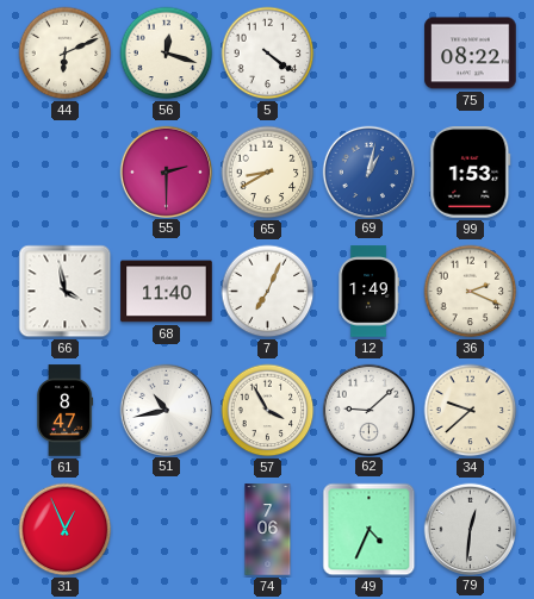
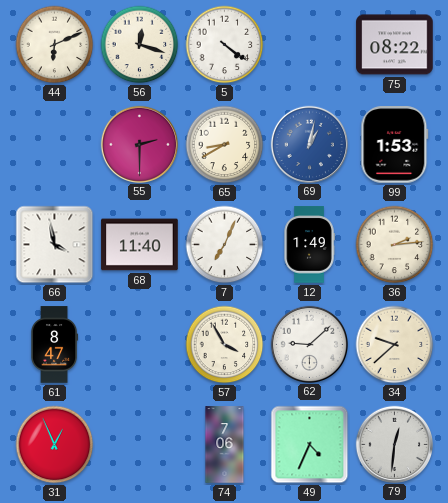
36: 2:19 -> 2:14
51: 10:43 -> none
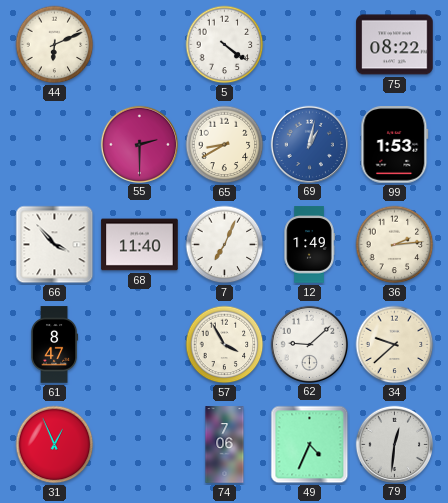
56: 12:18 -> none
66: 3:58 -> 3:53
